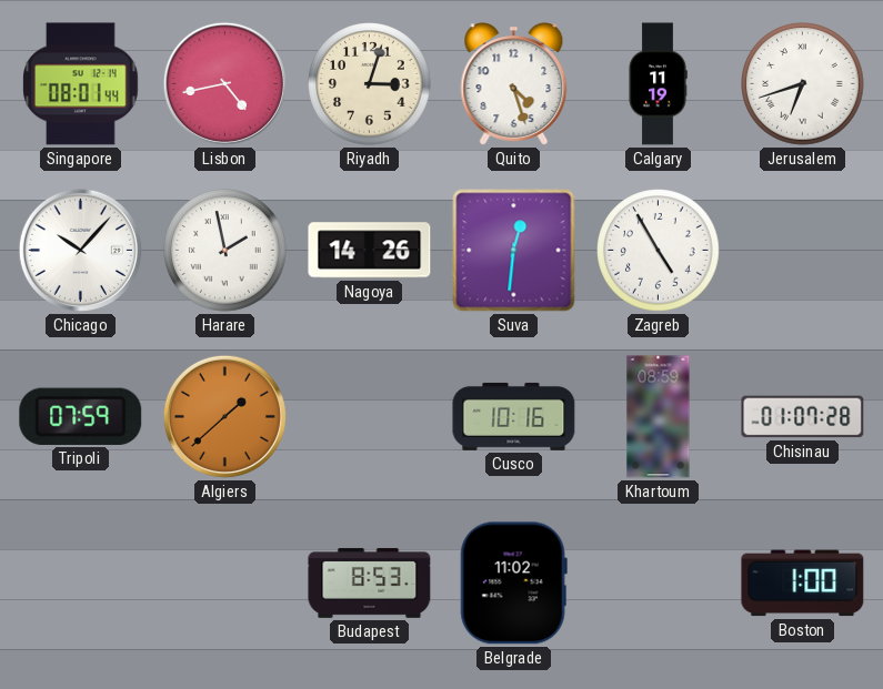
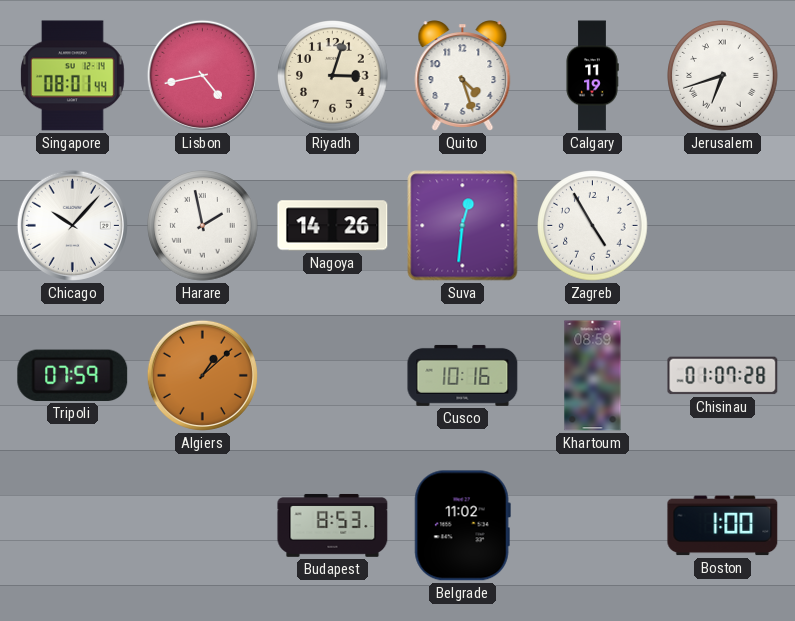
Algiers: 1:38 -> 1:08
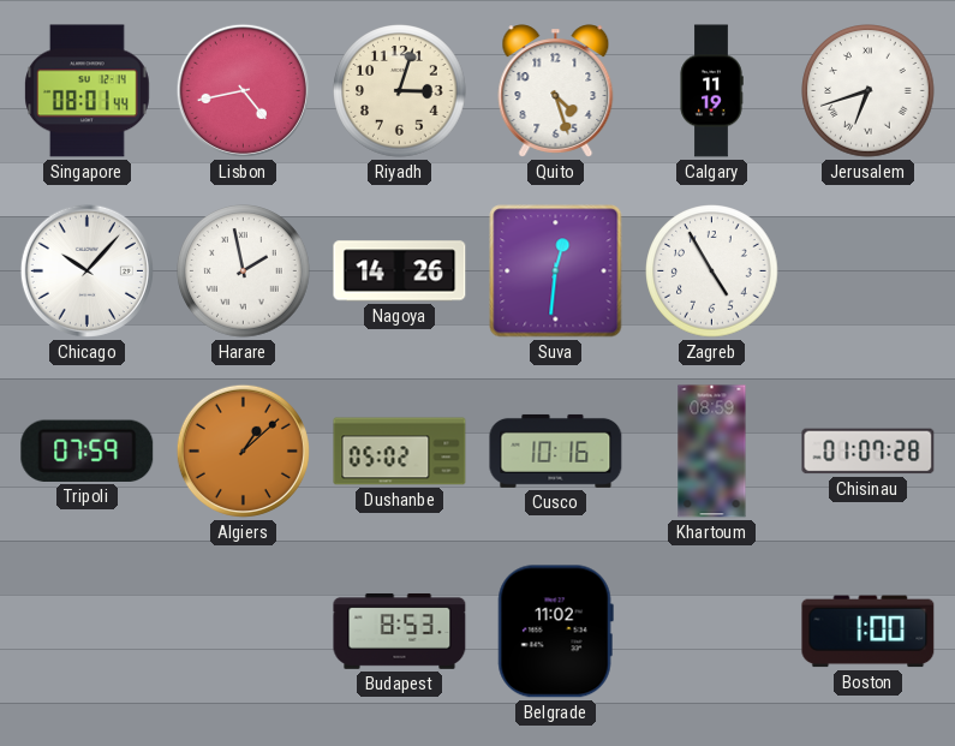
Dushanbe: none -> 05:02
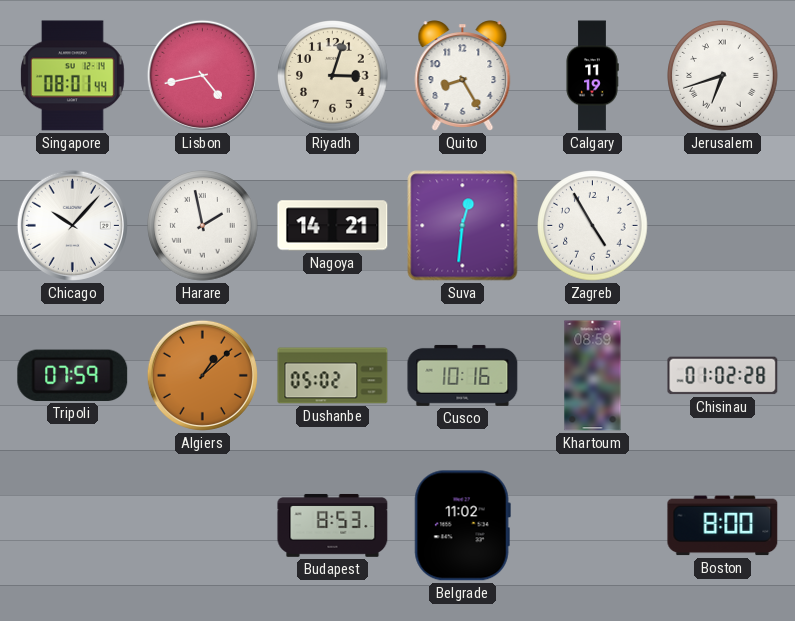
Quito: 4:27 -> 8:25
Nagoya: 14:26 -> 14:21
Chisinau: 01:07 -> 01:02
Boston: 1:00 -> 8:00
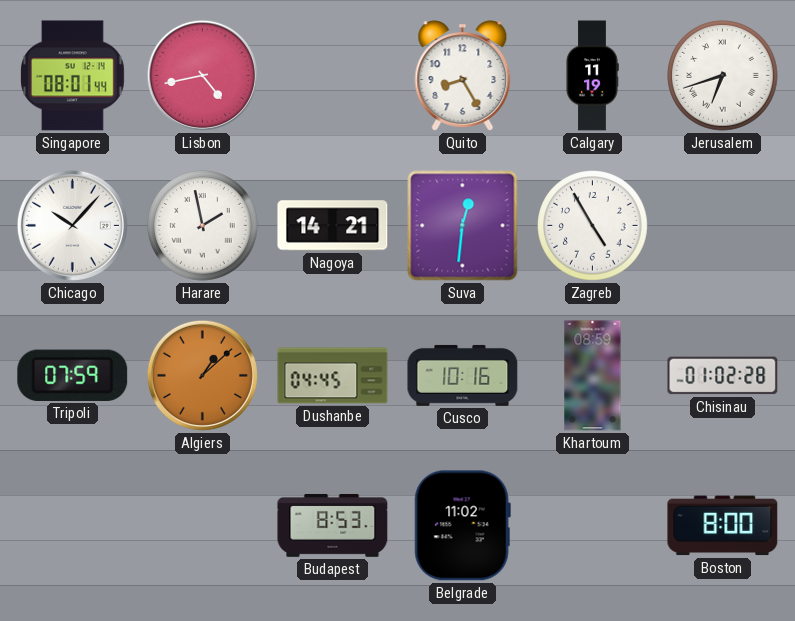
Riyadh: 3:03 -> none
Dushanbe: 05:02 -> 04:45
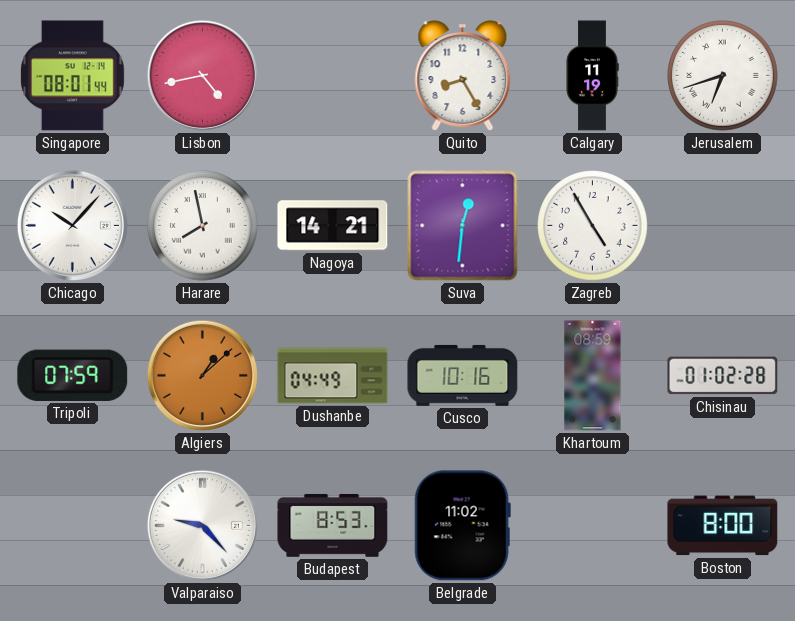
Harare: 1:58 -> 7:58
Dushanbe: 04:45 -> 04:49
Valparaiso: none -> 9:23
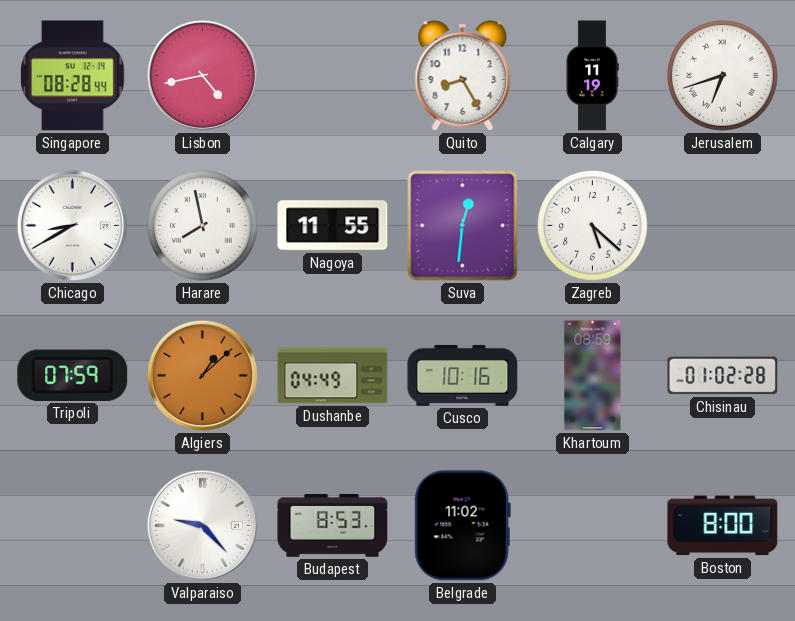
Singapore: 08:01 -> 08:28
Chicago: 10:07 -> 8:40
Nagoya: 14:21 -> 11:55
Zagreb: 4:55 -> 5:22
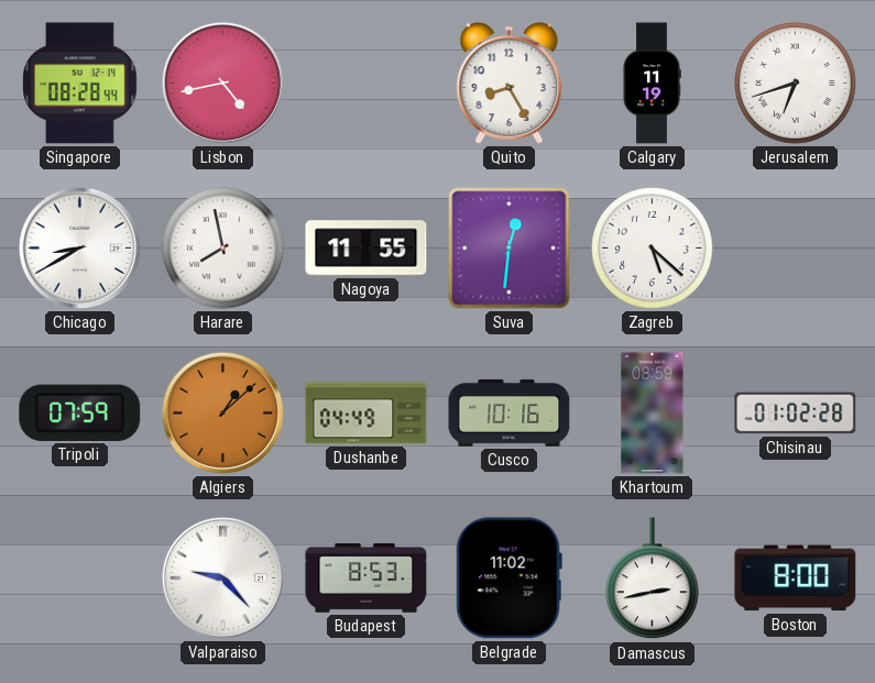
Damascus: none -> 2:43
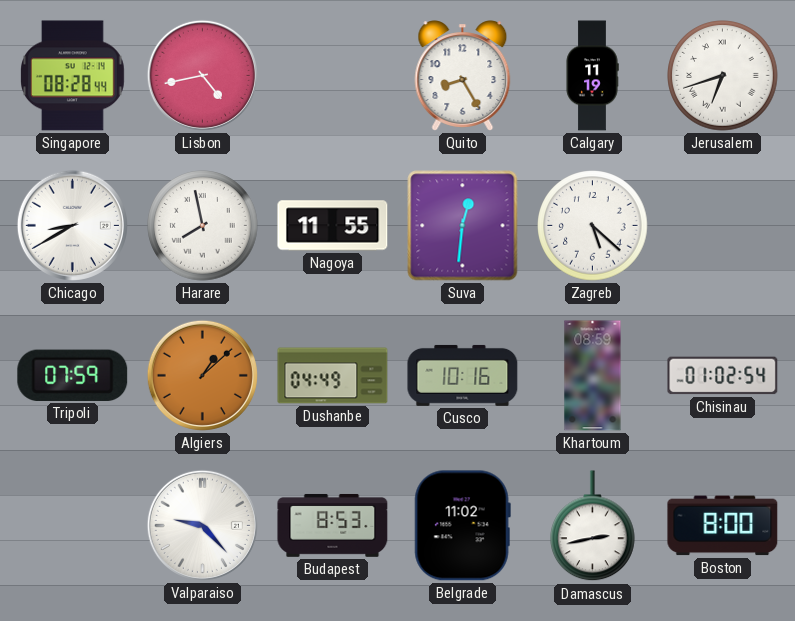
Chisinau: 01:02:28 -> 01:02:54
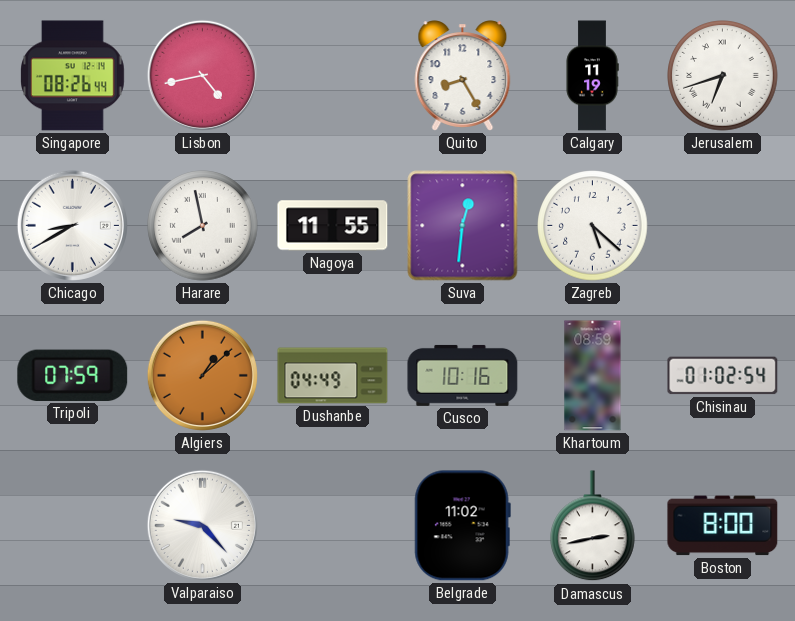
Singapore: 08:28 -> 08:26
Budapest: 8:53 -> none
